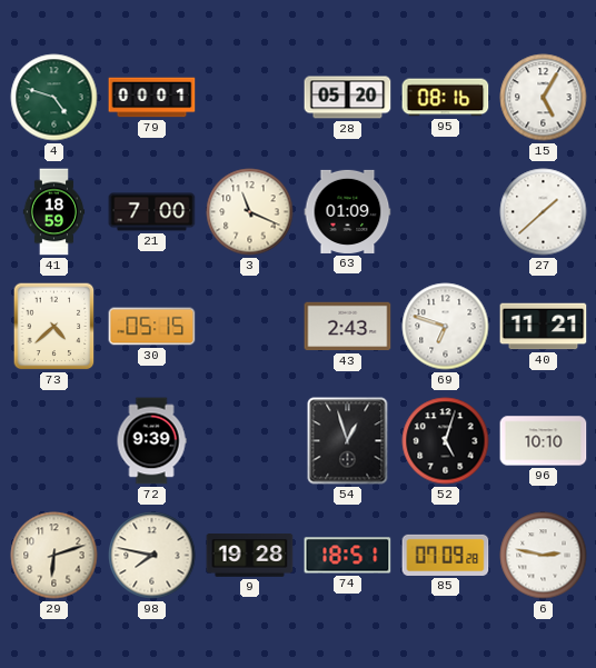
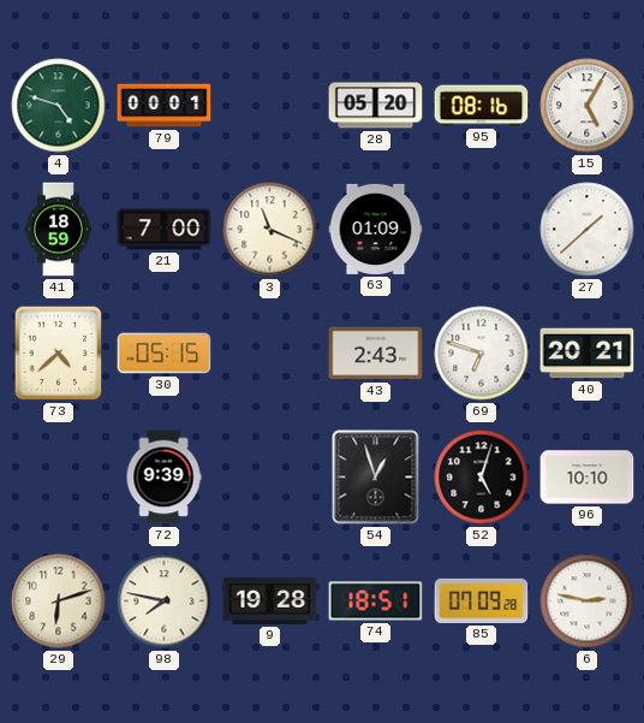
40: 11:21 -> 20:21
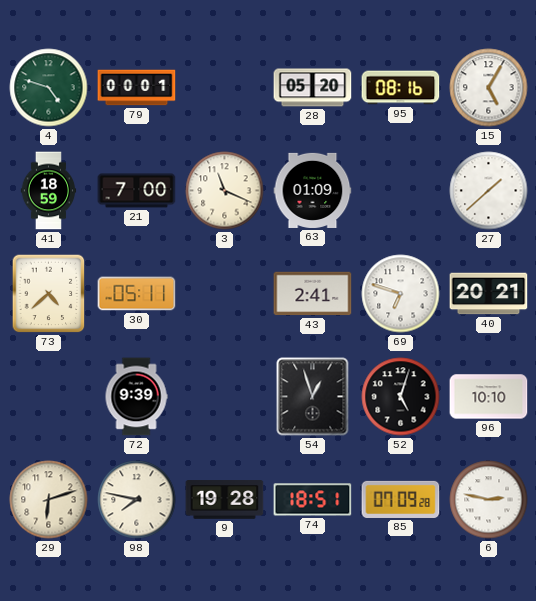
30: 05:15 -> 05:11
43: 2:43 -> 2:41
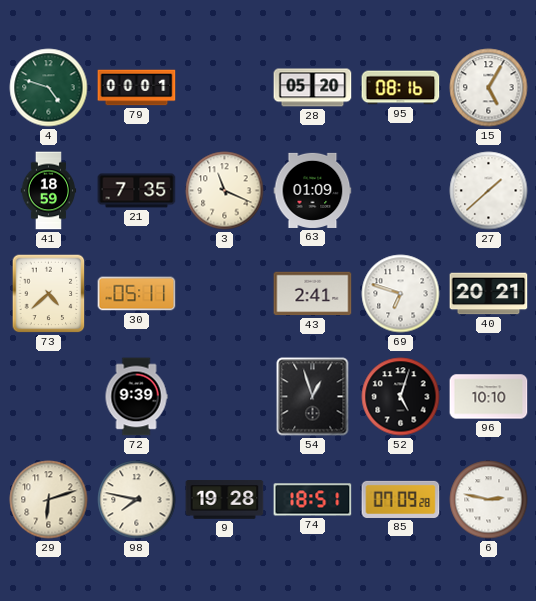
21: 7:00 -> 7:35
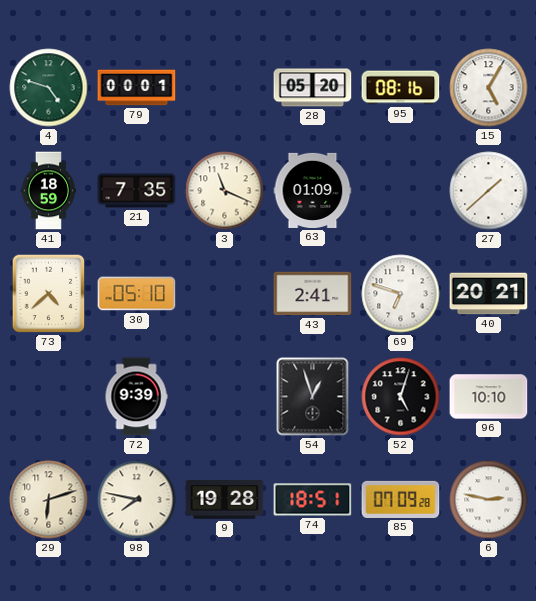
30: 05:11 -> 05:10
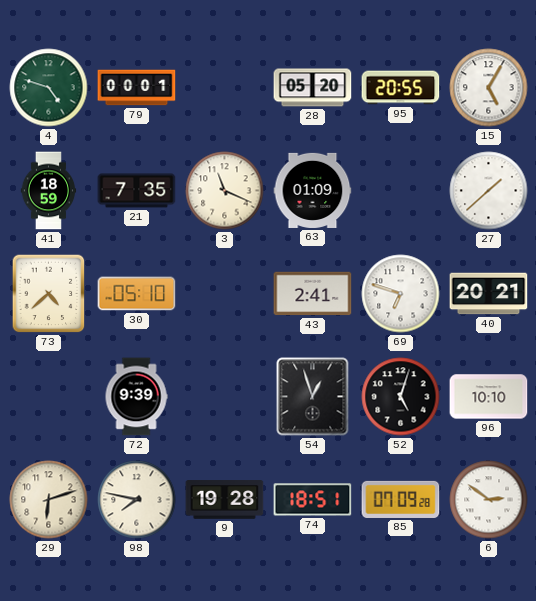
95: 08:16 -> 20:55
6: 2:47 -> 2:51
